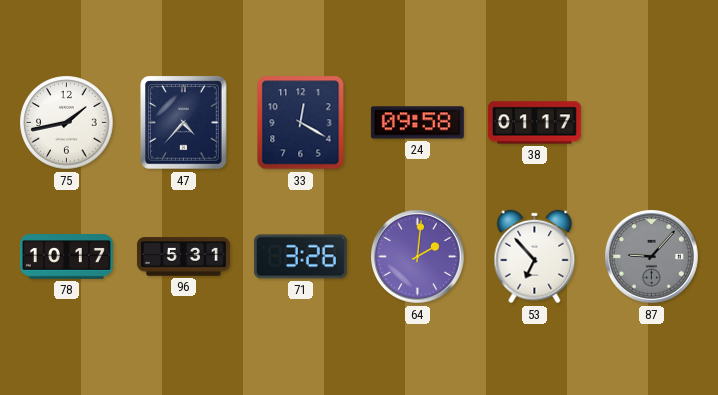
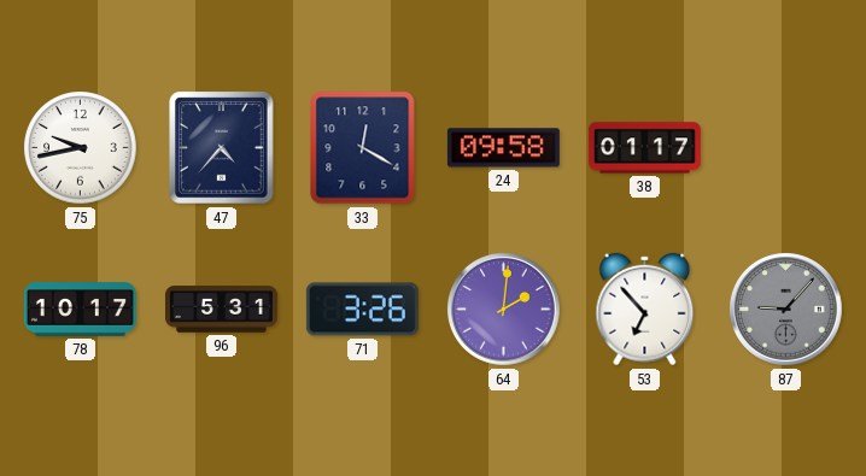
75: 1:43 -> 9:43
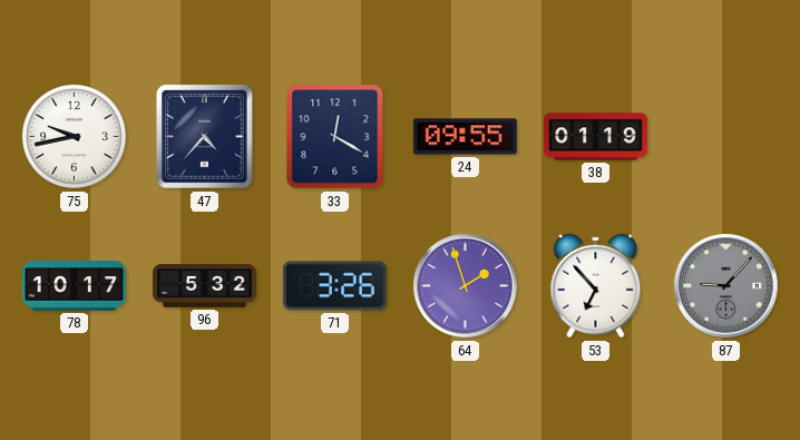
24: 09:58 -> 09:55
38: 01:17 -> 01:19
96: 5:31 -> 5:32
64: 2:01 -> 1:57
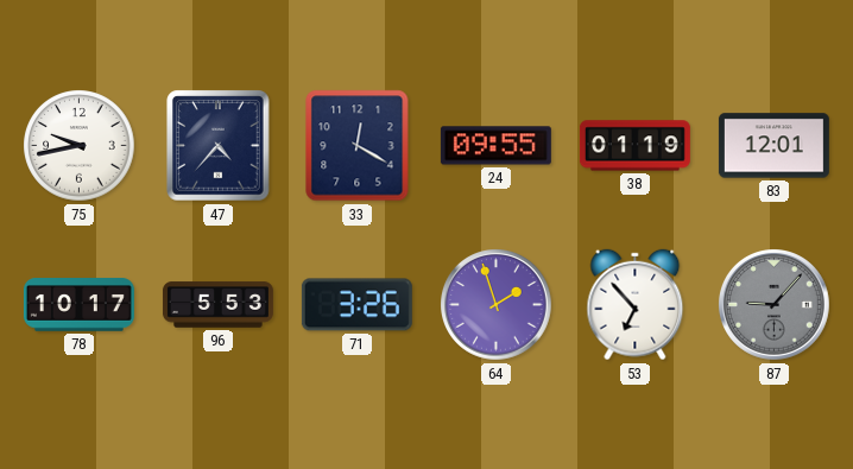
83: none -> 12:01
96: 5:32 -> 5:53
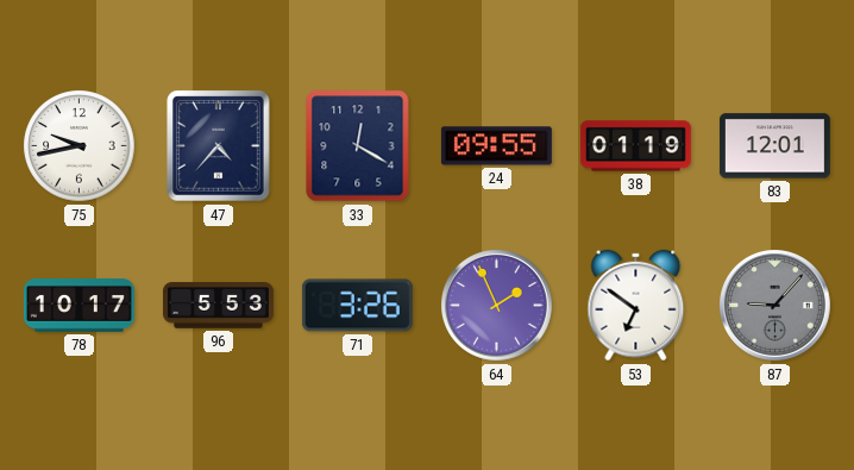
64: 1:57 -> 1:56
53: 6:53 -> 6:51
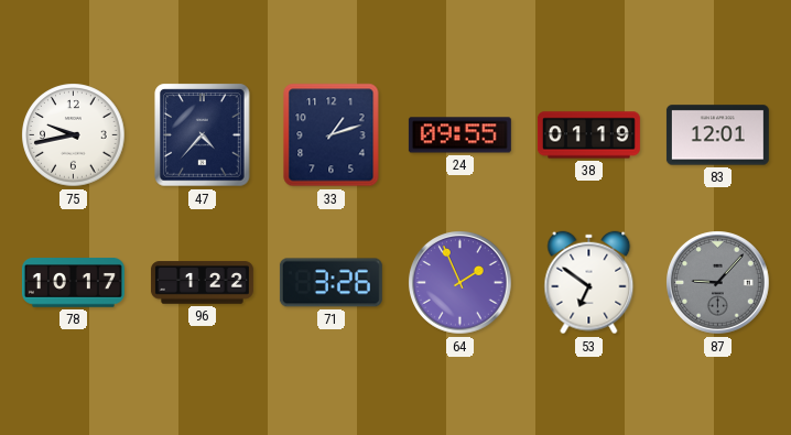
33: 12:20 -> 1:12
96: 5:53 -> 1:22
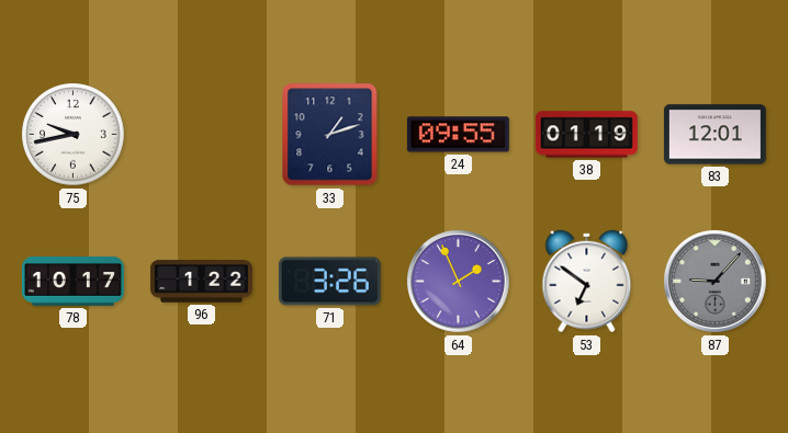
47: 4:37 -> none
